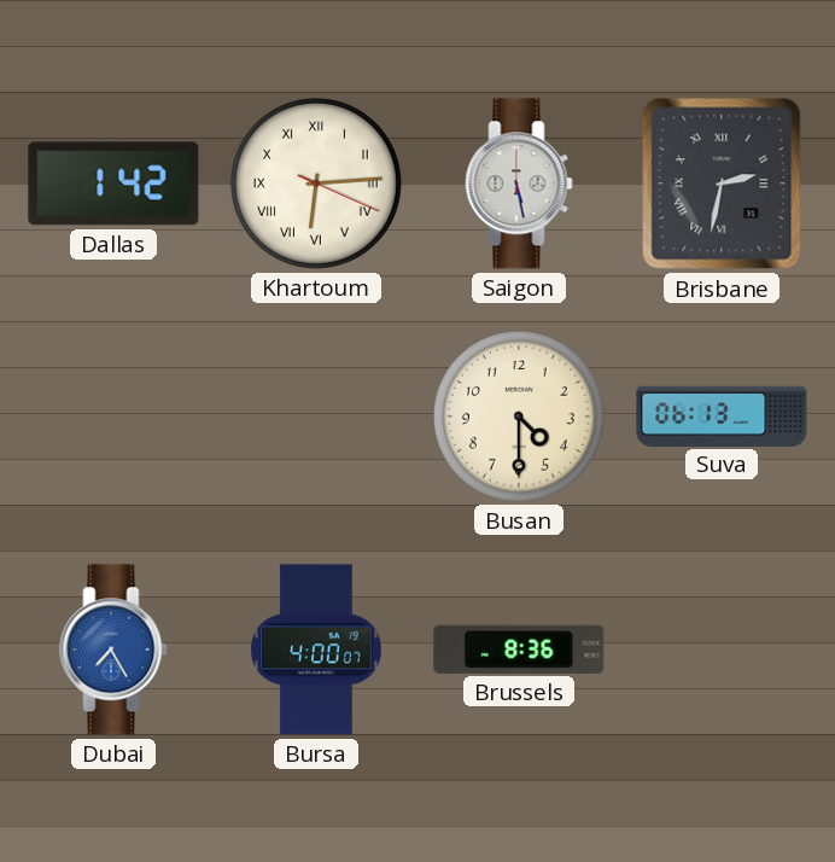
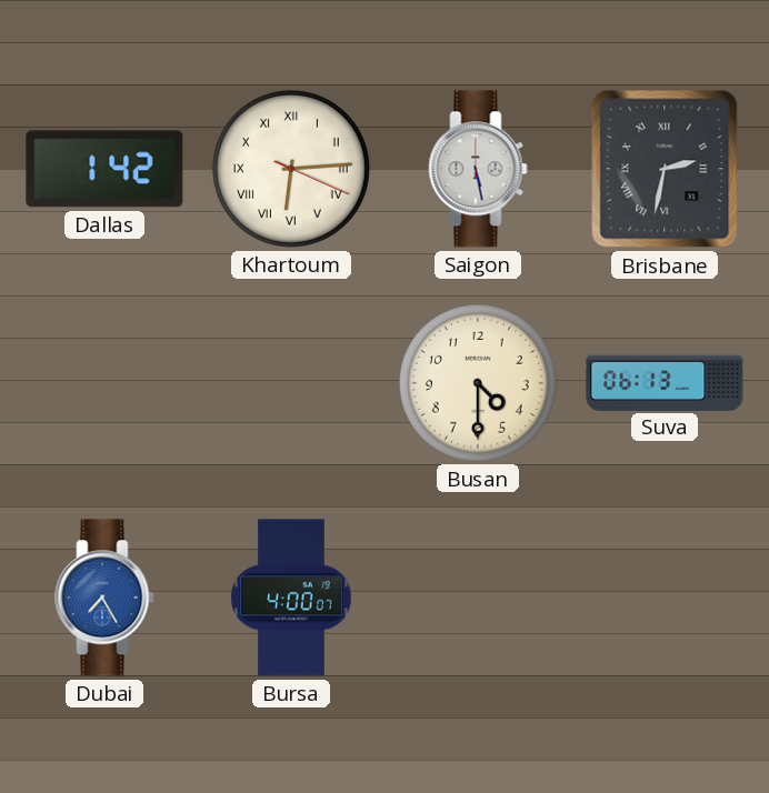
Brussels: 8:36 -> none
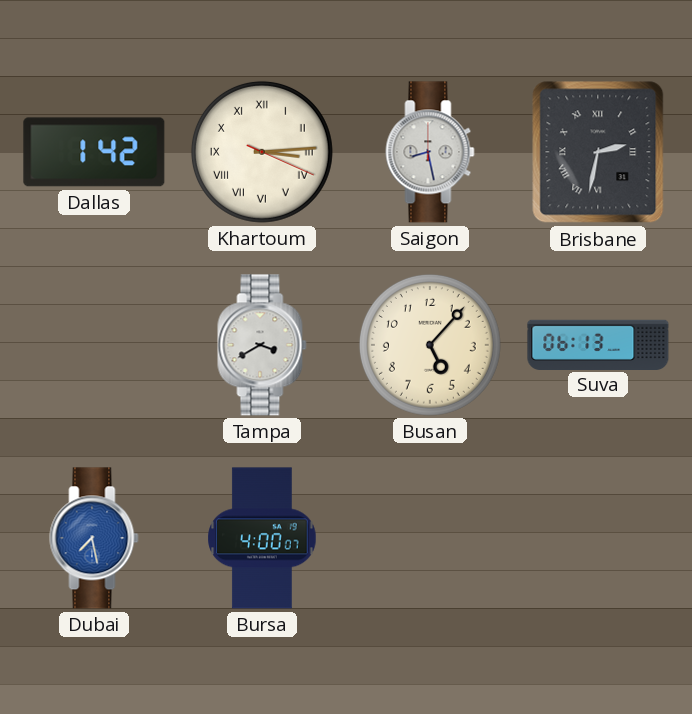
Khartoum: 6:14 -> 3:14
Saigon: 5:28 -> 8:28
Tampa: none -> 3:40
Busan: 4:30 -> 5:07
Dubai: 7:25 -> 7:28
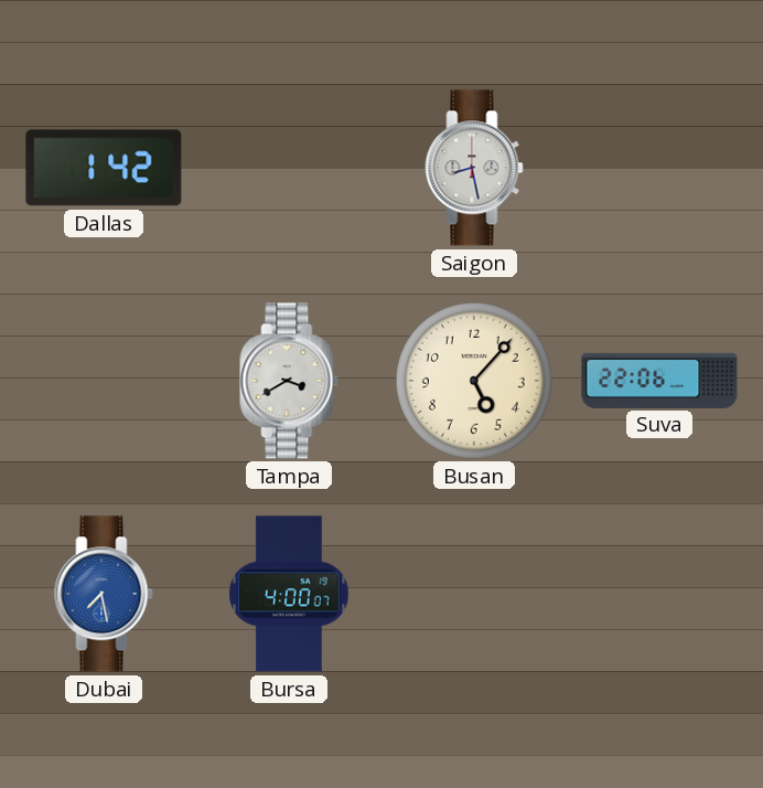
Khartoum: 3:14 -> none
Brisbane: 2:32 -> none
Suva: 06:13 -> 22:06
